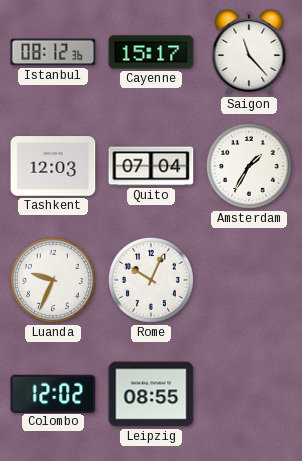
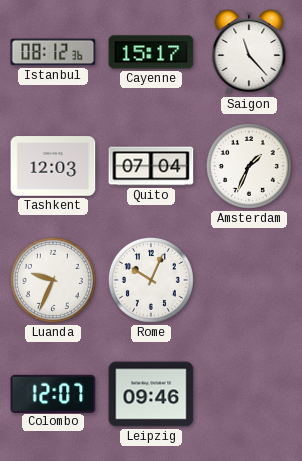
Amsterdam: 1:35 -> 1:34
Colombo: 12:02 -> 12:07
Leipzig: 08:55 -> 09:46
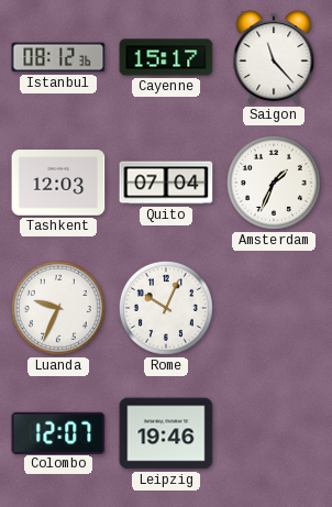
Leipzig: 09:46 -> 19:46
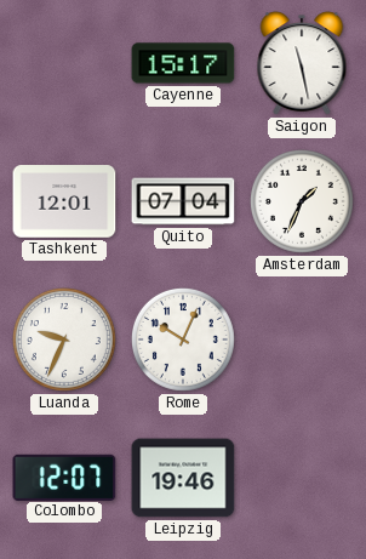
Istanbul: 08:12 -> none
Saigon: 11:23 -> 11:28
Tashkent: 12:03 -> 12:01
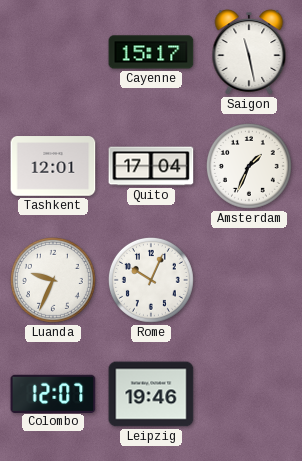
Quito: 07:04 -> 17:04
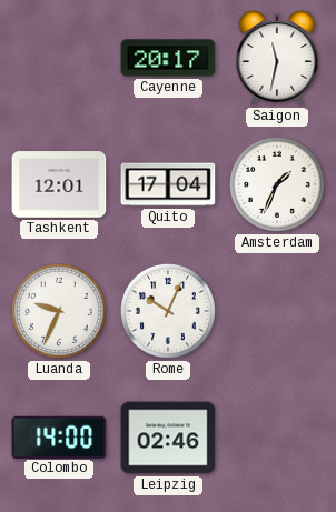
Cayenne: 15:17 -> 20:17
Saigon: 11:28 -> 11:32
Colombo: 12:07 -> 14:00
Leipzig: 19:46 -> 02:46
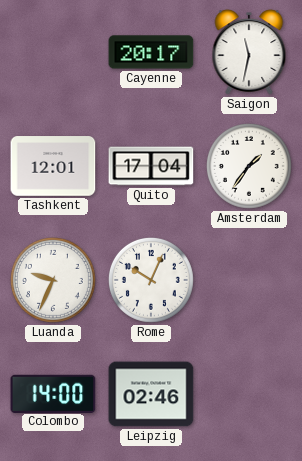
Amsterdam: 1:34 -> 1:36
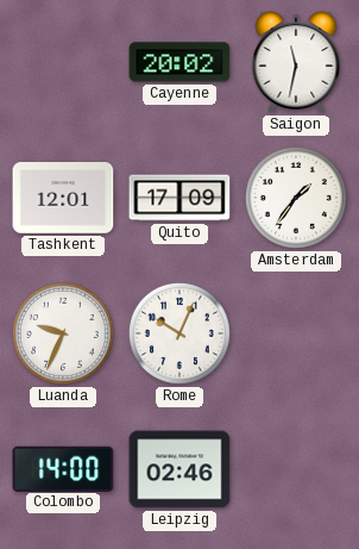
Cayenne: 20:17 -> 20:02
Quito: 17:04 -> 17:09
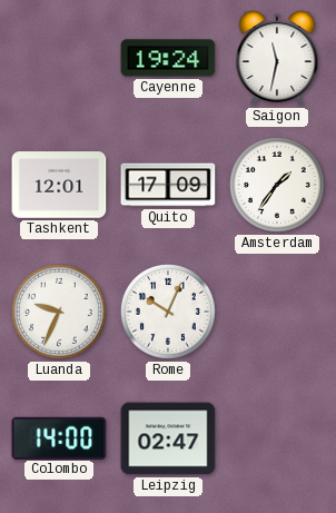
Cayenne: 20:02 -> 19:24
Leipzig: 02:46 -> 02:47
